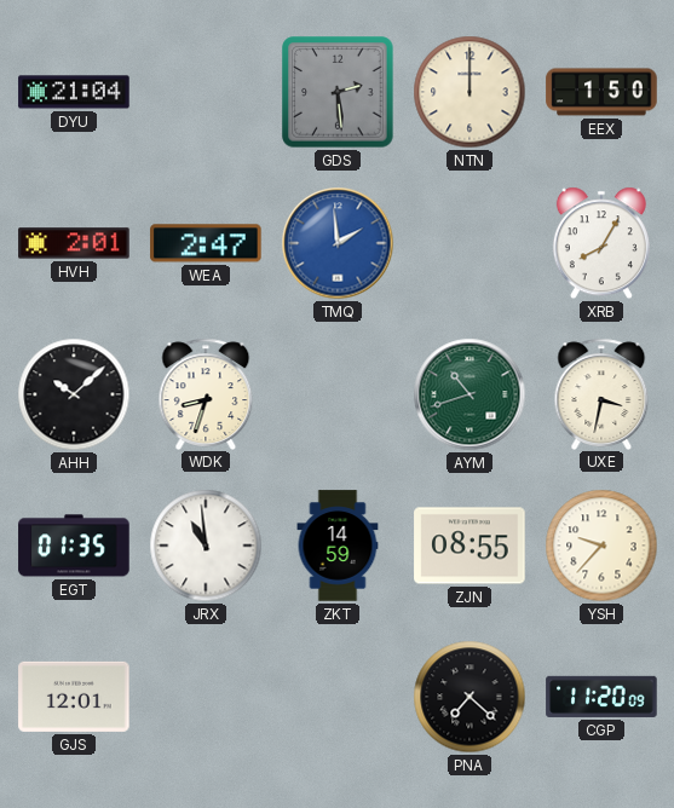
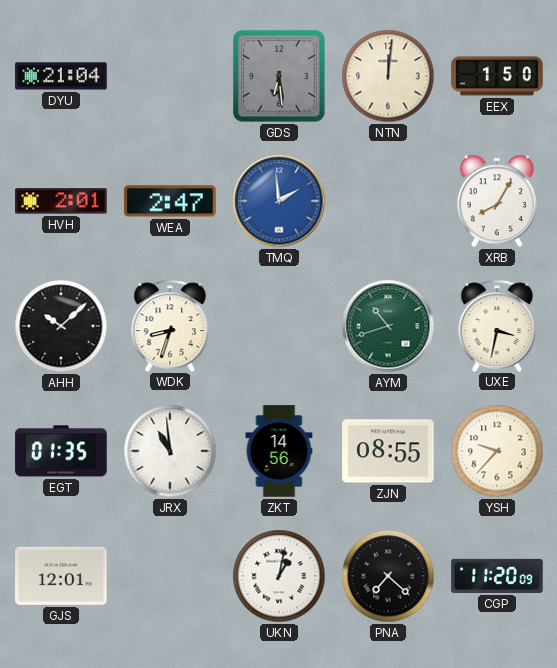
GDS: 2:29 -> 6:29
NTN: 12:00 -> 12:01
ZKT: 14:59 -> 14:56
UKN: none -> 1:02
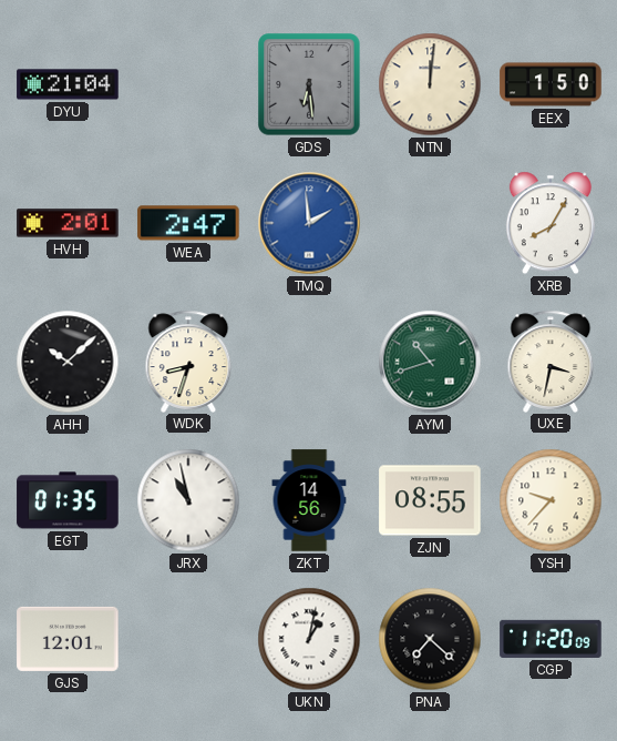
JRX: 10:59 -> 10:58
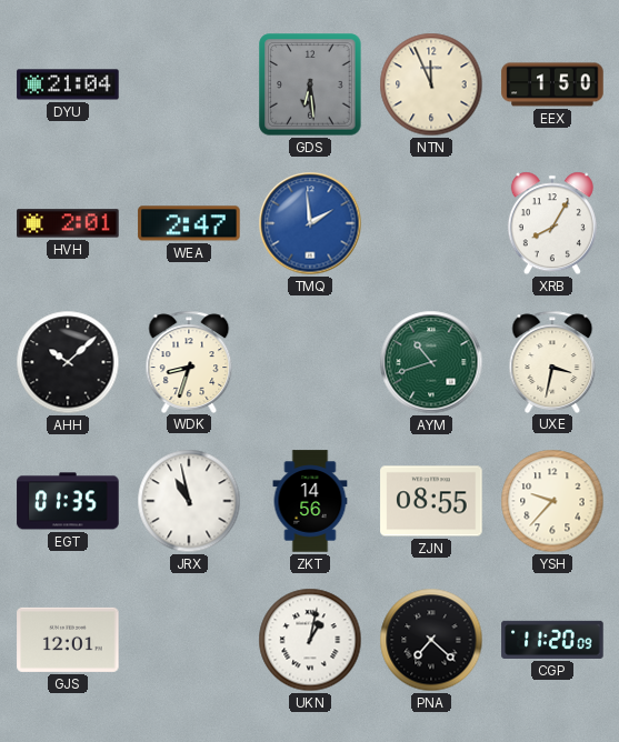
NTN: 12:01 -> 11:56
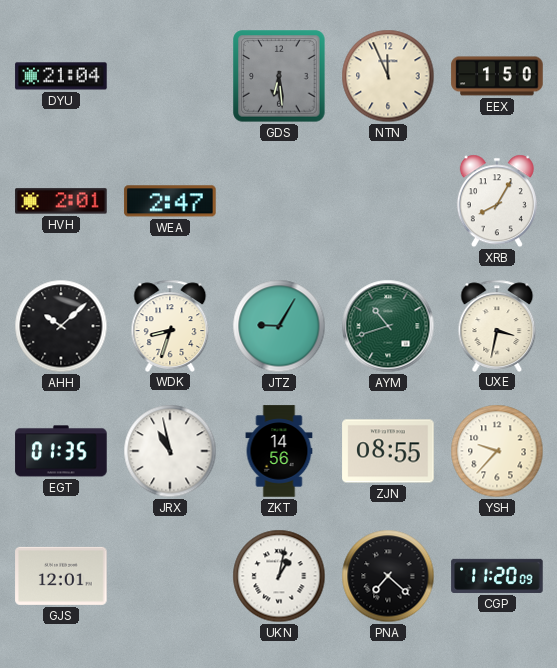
TMQ: 1:59 -> none
JTZ: none -> 9:05
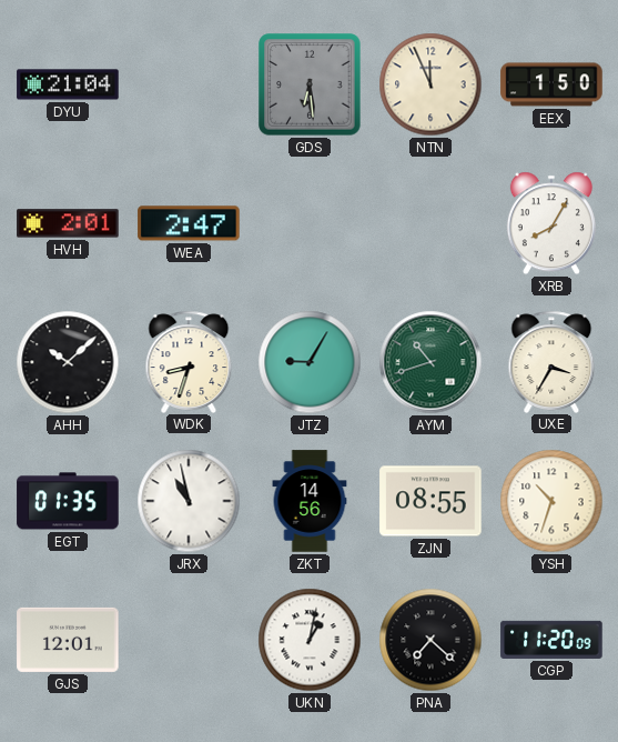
UXE: 3:32 -> 3:35
YSH: 9:37 -> 10:33
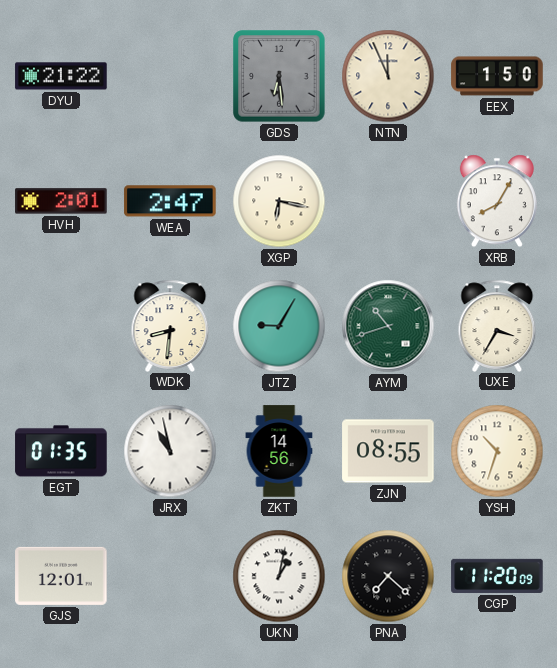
DYU: 21:04 -> 21:22
XGP: none -> 6:17
AHH: 10:08 -> none
WDK: 8:33 -> 8:31
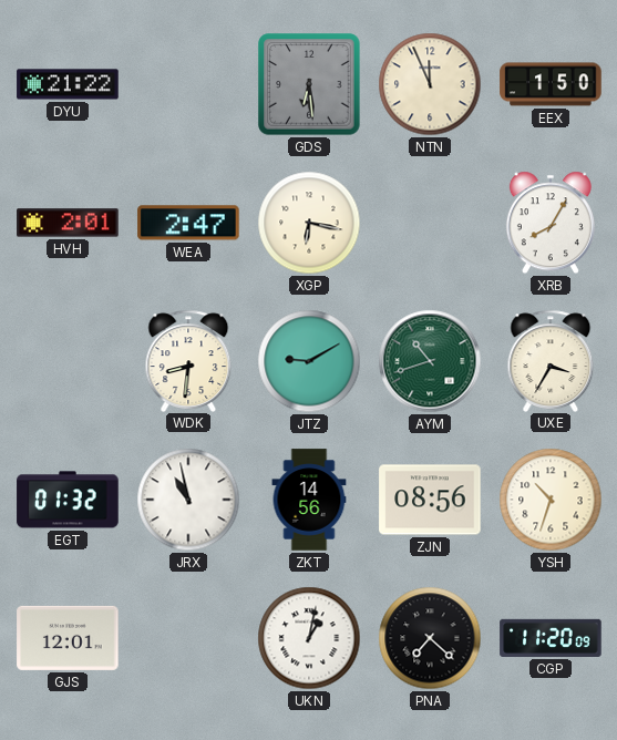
JTZ: 9:05 -> 9:10
EGT: 01:35 -> 01:32
ZJN: 08:55 -> 08:56
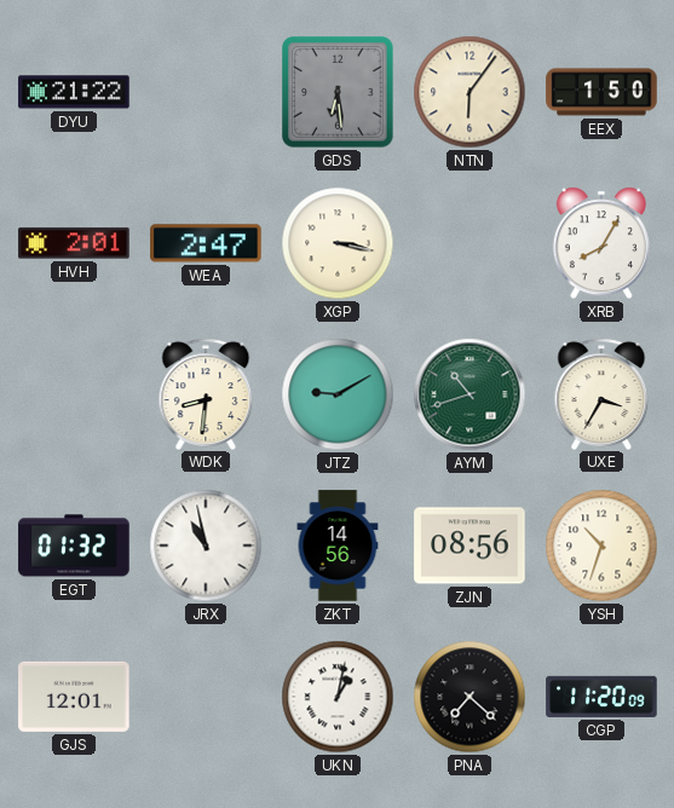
NTN: 11:56 -> 6:06
XGP: 6:17 -> 3:17
